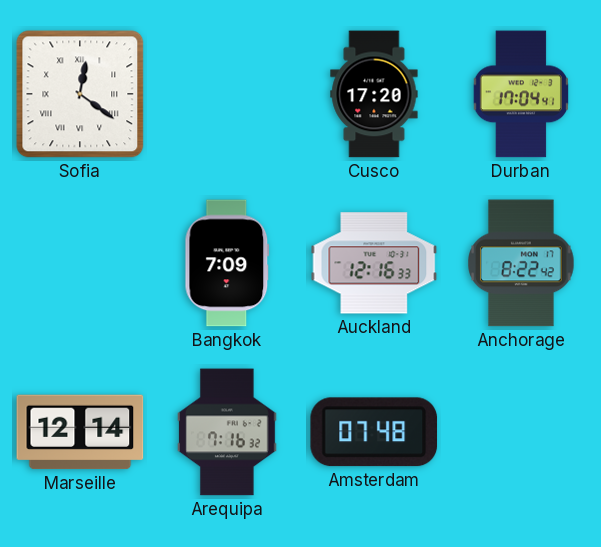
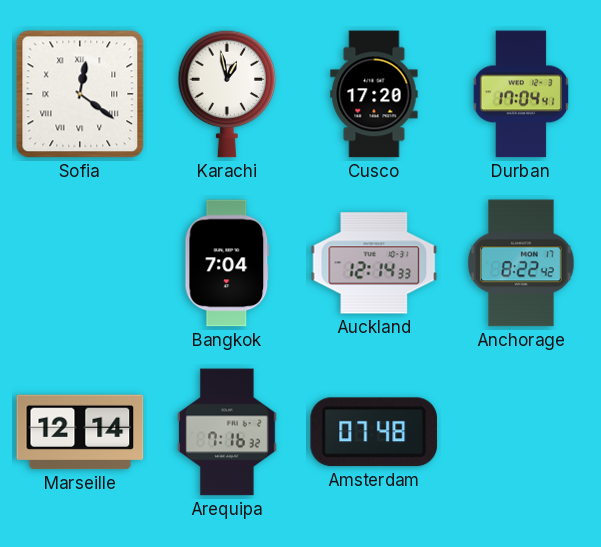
Karachi: none -> 12:58
Bangkok: 7:09 -> 7:04
Auckland: 12:16 -> 12:14
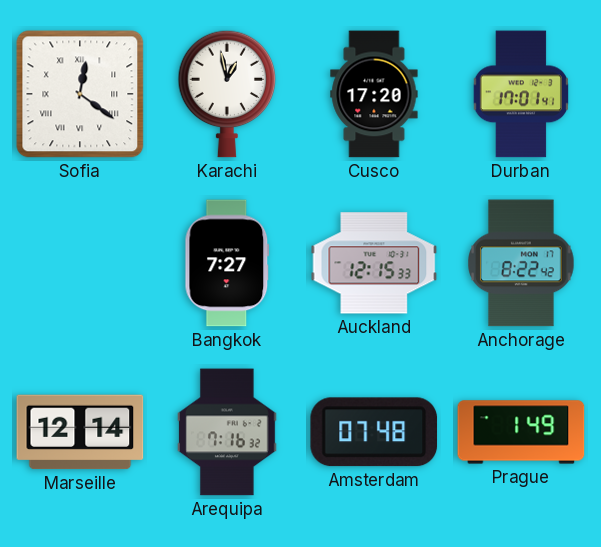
Durban: 17:04 -> 17:01
Bangkok: 7:04 -> 7:27
Auckland: 12:14 -> 12:15
Prague: none -> 1:49
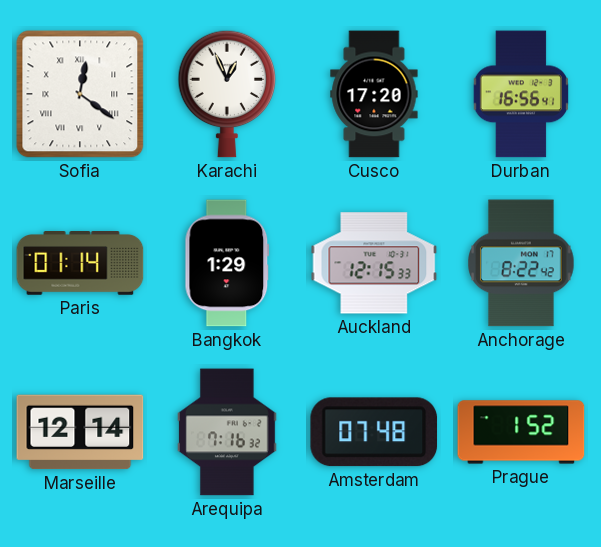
Karachi: 12:58 -> 12:56
Durban: 17:01 -> 16:56
Paris: none -> 01:14
Bangkok: 7:27 -> 1:29
Prague: 1:49 -> 1:52
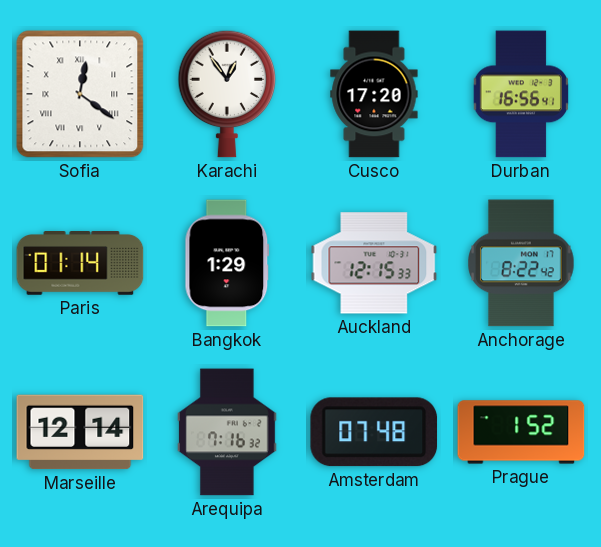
Karachi: 12:56 -> 12:54
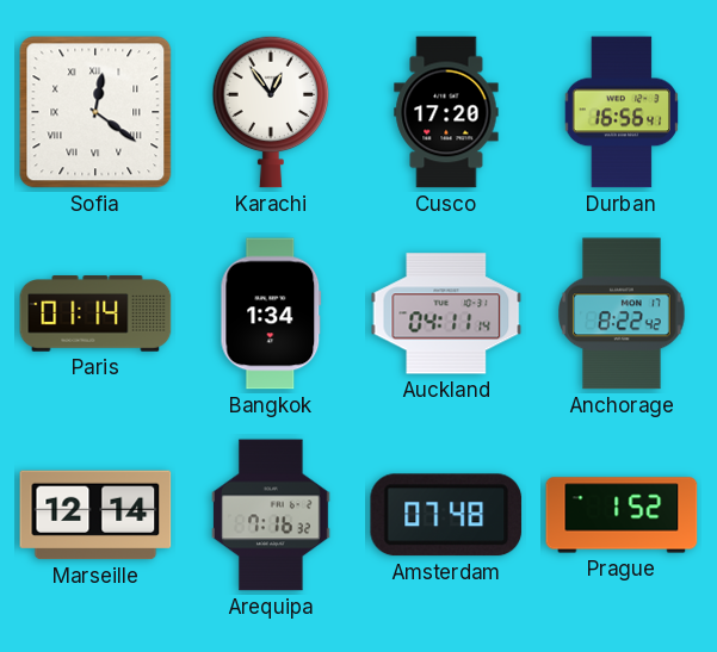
Bangkok: 1:29 -> 1:34
Auckland: 12:15 -> 04:11
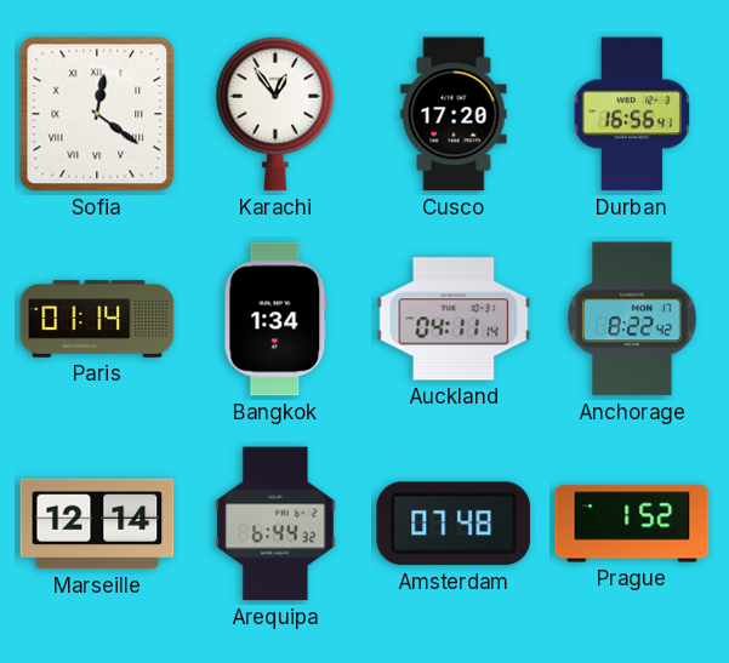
Arequipa: 7:16 -> 6:44
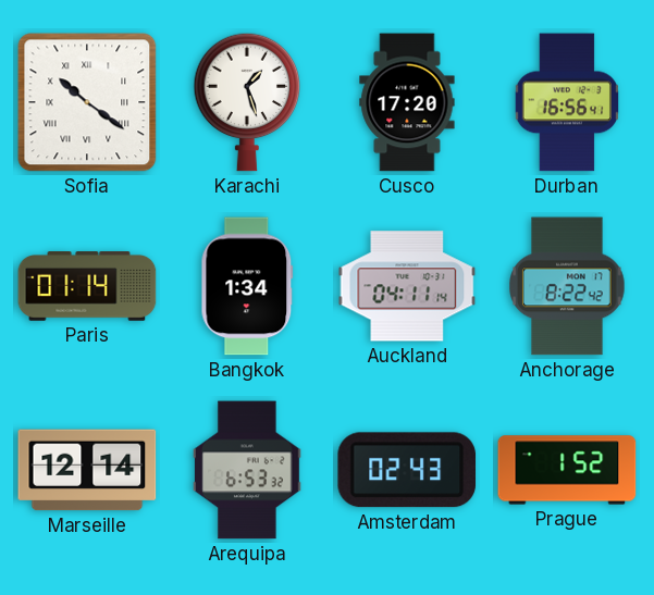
Sofia: 12:21 -> 10:21
Karachi: 12:54 -> 1:27
Arequipa: 6:44 -> 6:53
Amsterdam: 07:48 -> 02:43
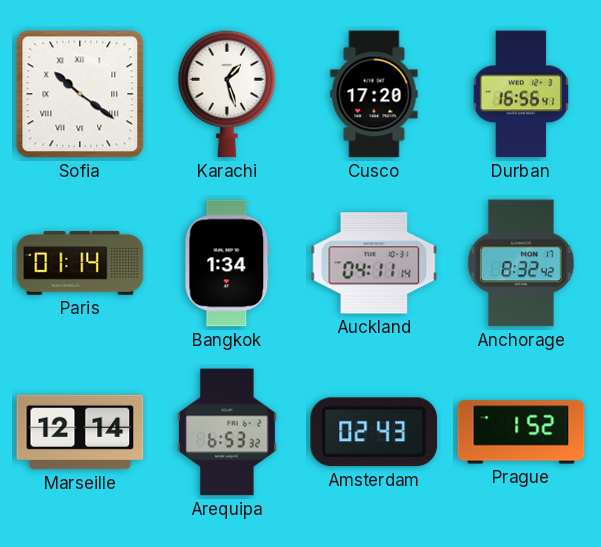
Anchorage: 8:22 -> 8:32
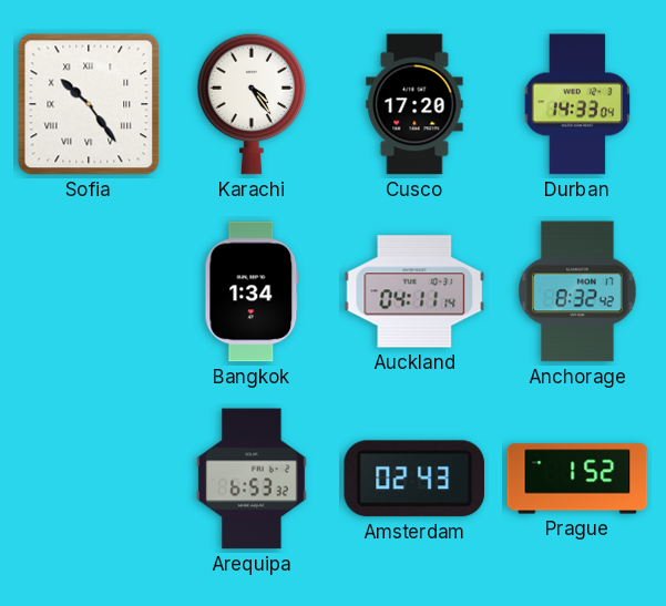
Sofia: 10:21 -> 10:24
Karachi: 1:27 -> 4:24
Durban: 16:56 -> 14:33
Paris: 01:14 -> none
Marseille: 12:14 -> none
